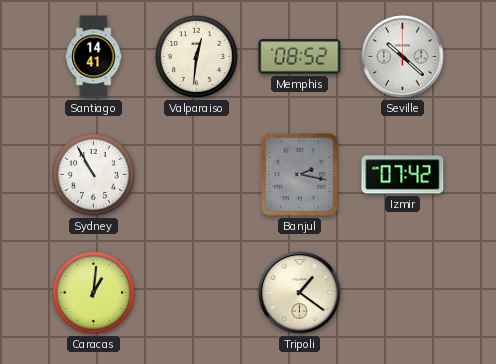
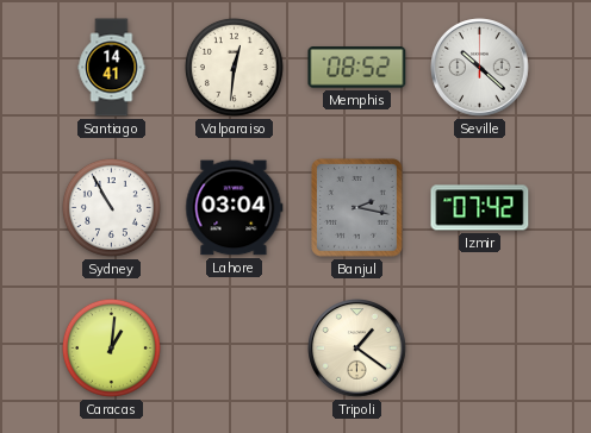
Lahore: none -> 03:04
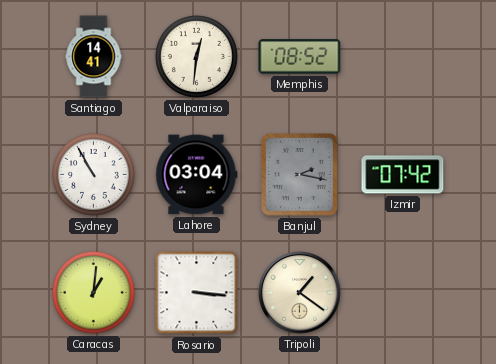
Seville: 10:22 -> none
Rosario: none -> 3:16
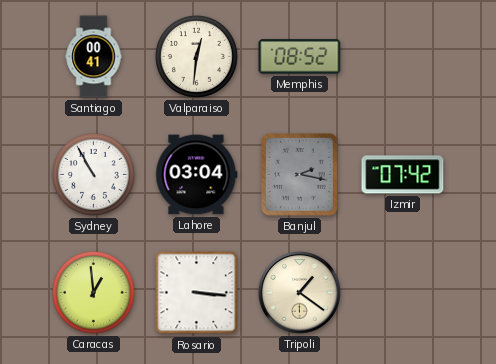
Santiago: 14:41 -> 00:41
Caracas: 1:01 -> 12:59
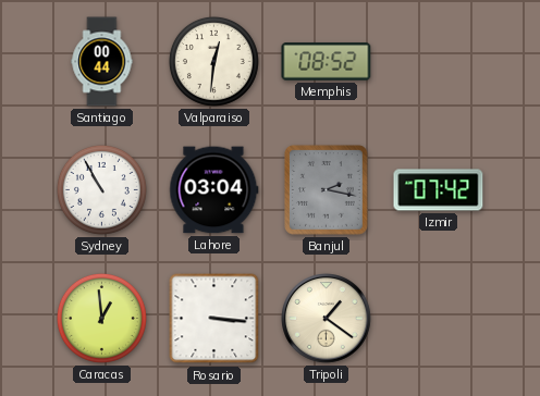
Santiago: 00:41 -> 00:44
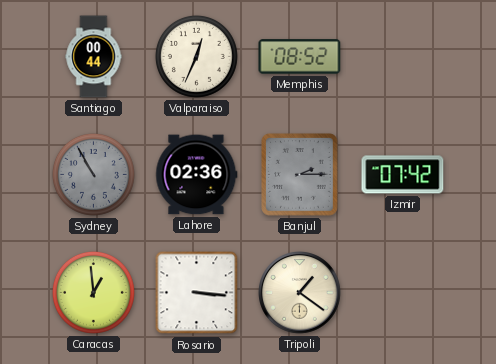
Valparaiso: 12:31 -> 12:34
Sydney dial: white -> grey
Lahore: 03:04 -> 02:36
Banjul: 2:17 -> 2:15
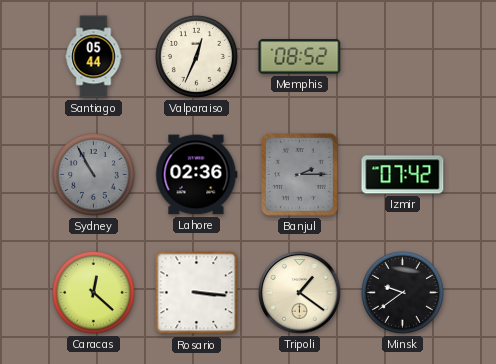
Santiago: 00:44 -> 05:44
Caracas: 12:59 -> 12:22
Minsk: none -> 9:39
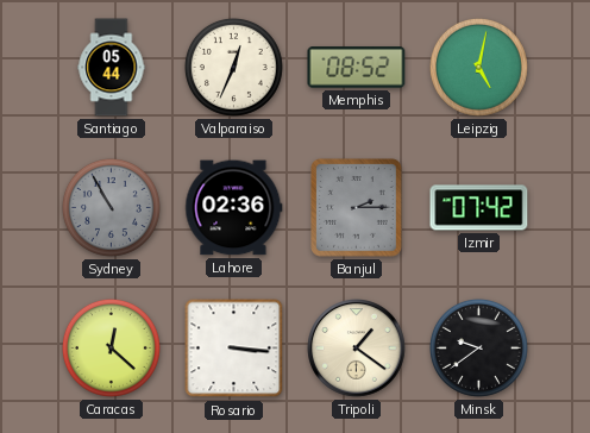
Leipzig: none -> 5:02
